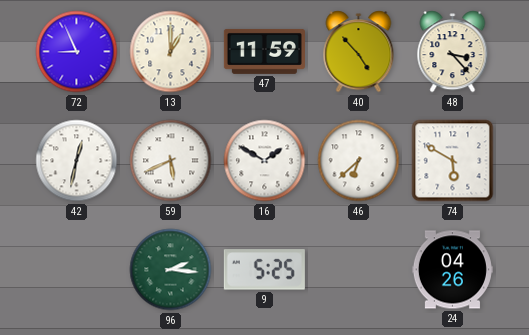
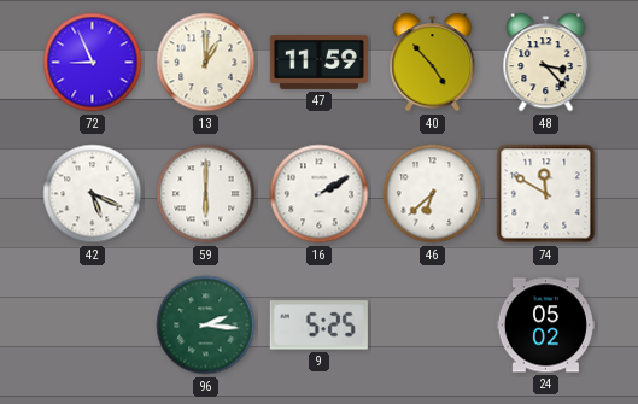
42: 12:32 -> 5:19
59: 5:41 -> 6:00
16: 1:50 -> 2:10
74: 5:50 -> 11:50
24: 04:26 -> 05:02
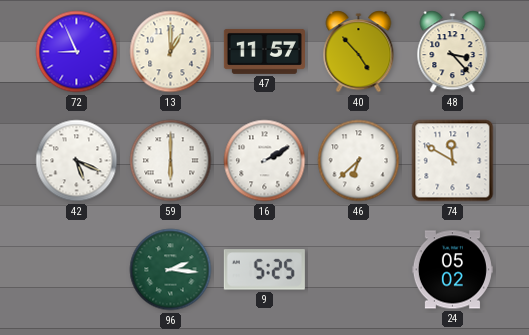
47: 11:59 -> 11:57
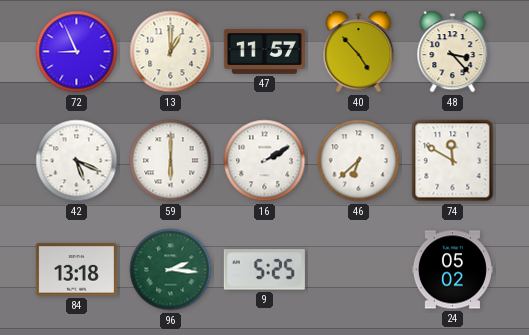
84: none -> 13:18
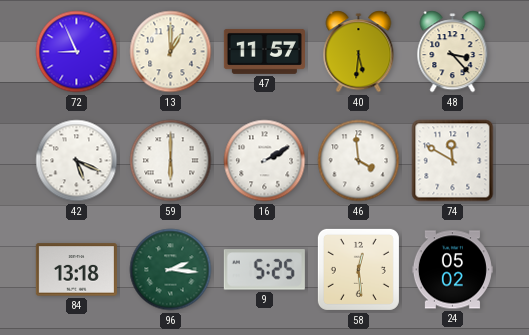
40: 4:53 -> 5:31
46: 6:38 -> 3:59
58: none -> 12:29
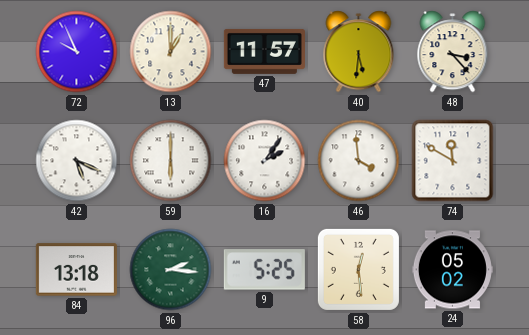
72: 8:56 -> 9:56
16: 2:10 -> 2:06
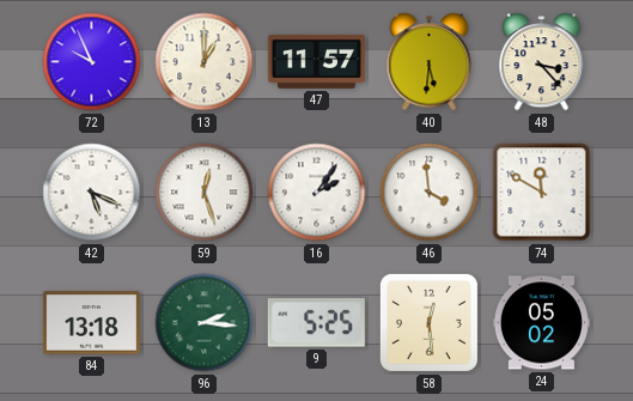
59: 6:00 -> 12:27
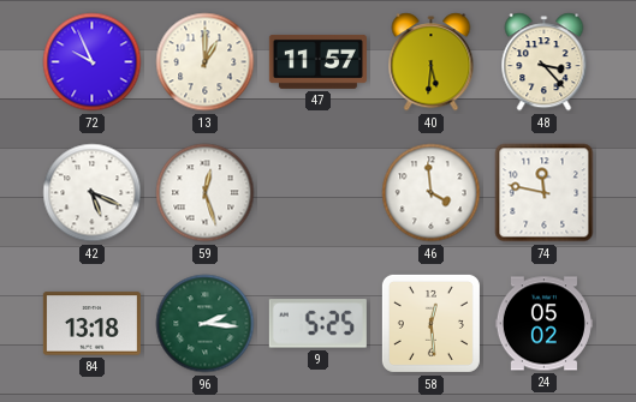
16: 2:06 -> none
74: 11:50 -> 11:47
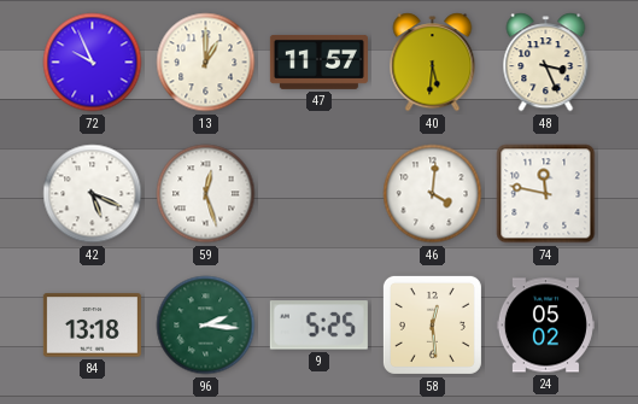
48: 3:23 -> 3:26
46: 3:59 -> 4:01
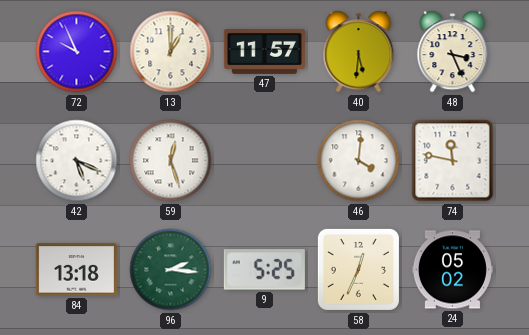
58: 12:29 -> 12:34
